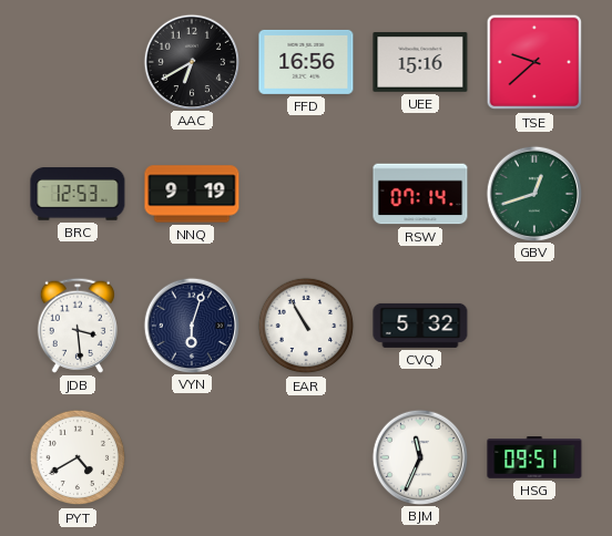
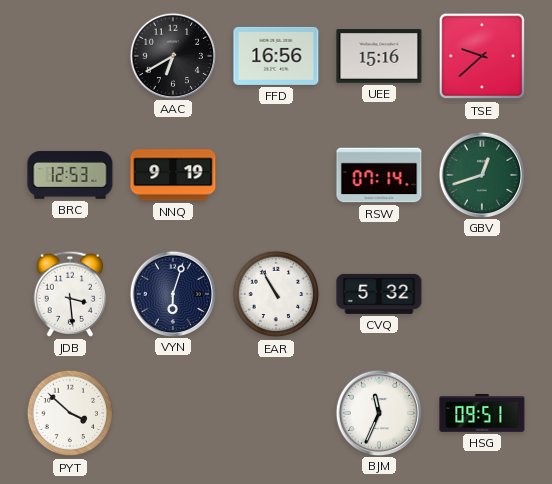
PYT: 4:40 -> 3:52
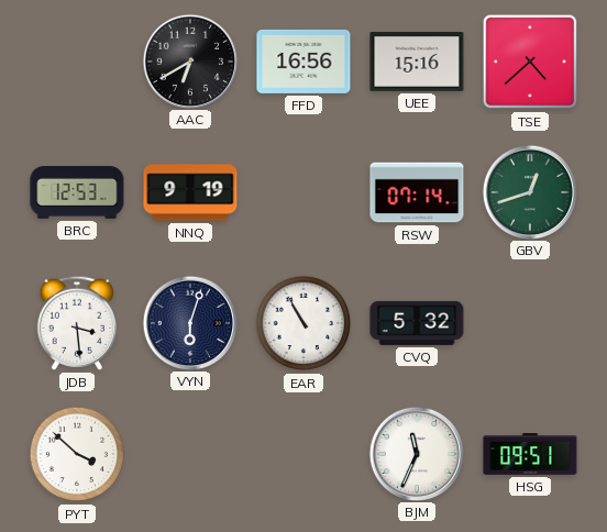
TSE: 9:38 -> 4:38
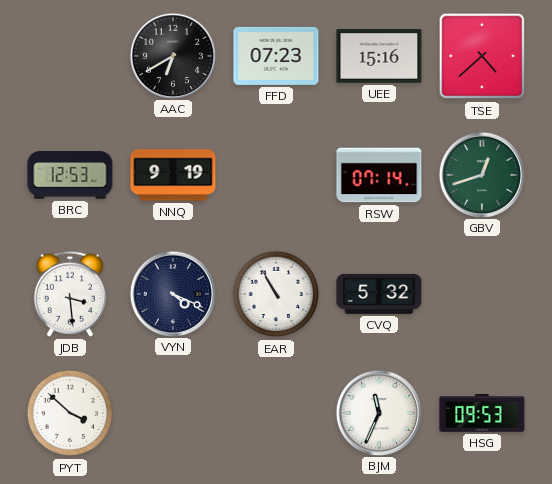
FFD: 16:56 -> 07:23
VYN: 6:03 -> 4:19
HSG: 09:51 -> 09:53
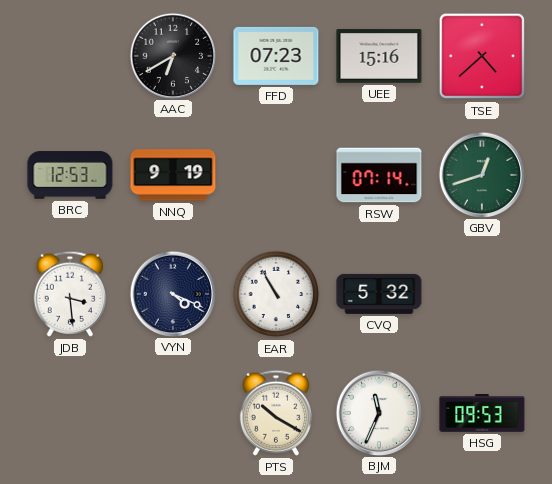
PYT: 3:52 -> none
PTS: none -> 10:20
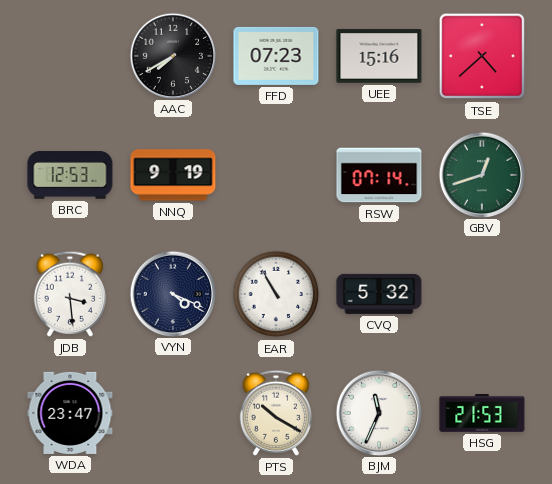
AAC: 6:40 -> 7:40
WDA: none -> 23:47
HSG: 09:53 -> 21:53
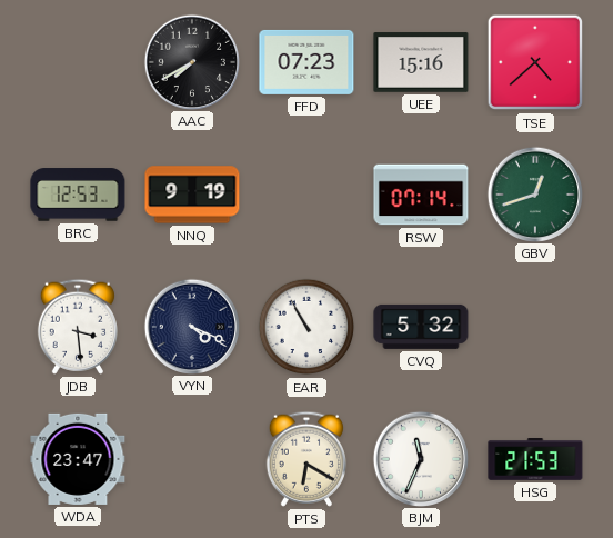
PTS: 10:20 -> 6:20
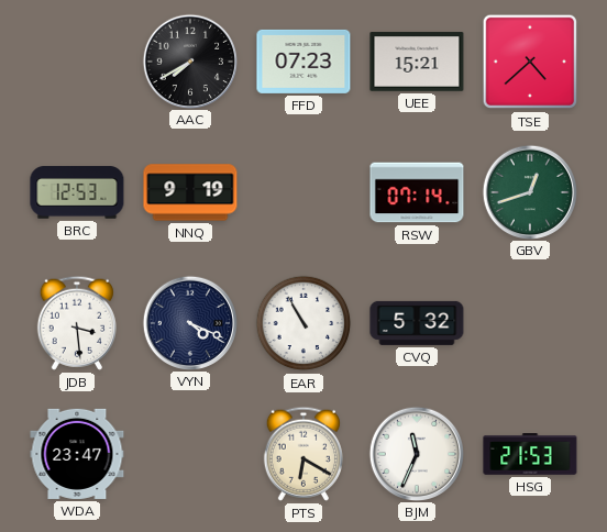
UEE: 15:16 -> 15:21
